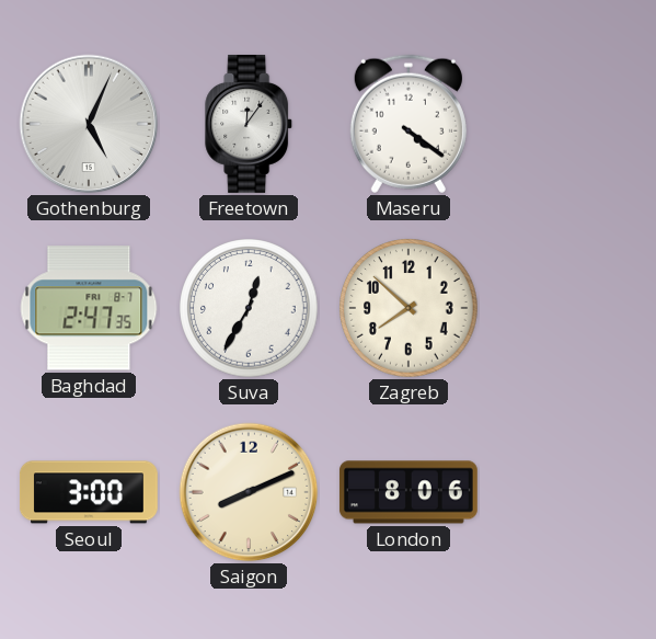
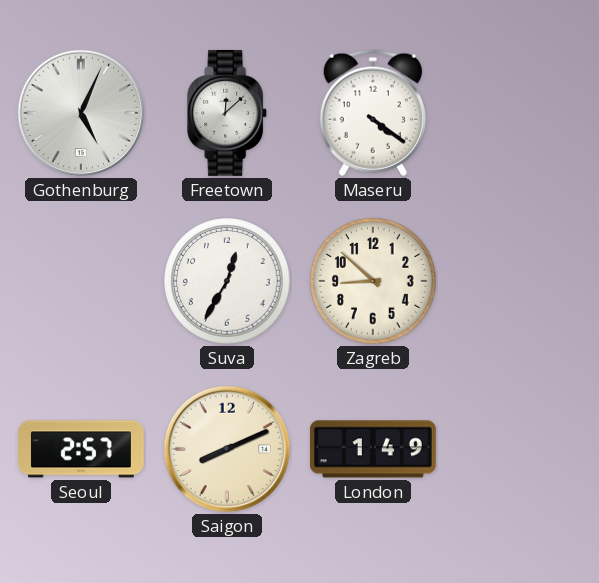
Freetown: 12:06 -> 12:08
Baghdad: 2:47 -> none
Zagreb: 7:52 -> 8:52
Seoul: 3:00 -> 2:57
London: 8:06 -> 1:49
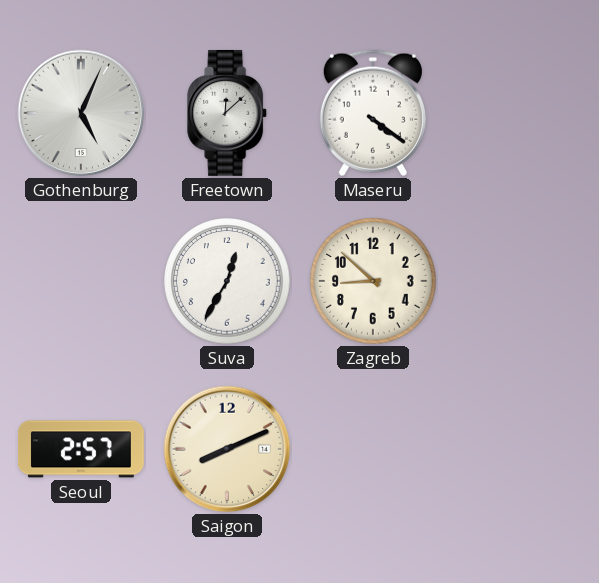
London: 1:49 -> none
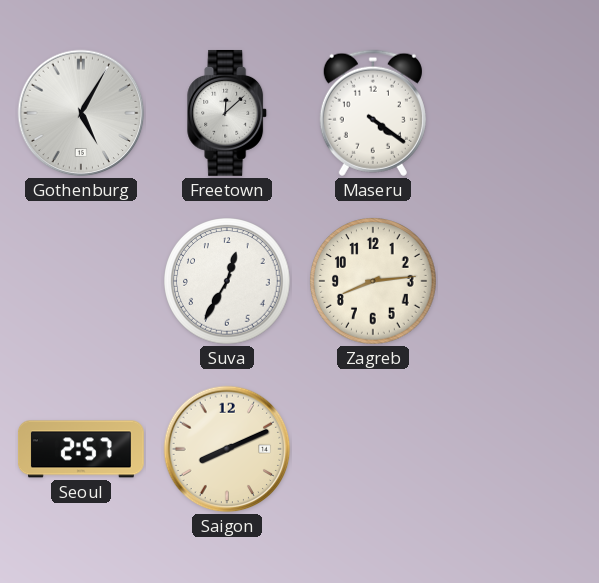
Gothenburg: 5:04 -> 5:05
Zagreb: 8:52 -> 8:14
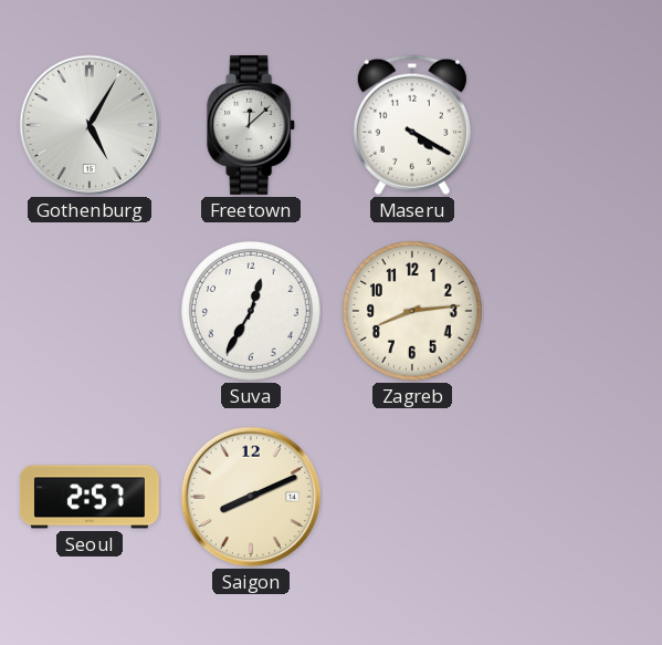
Maseru: 4:21 -> 4:20
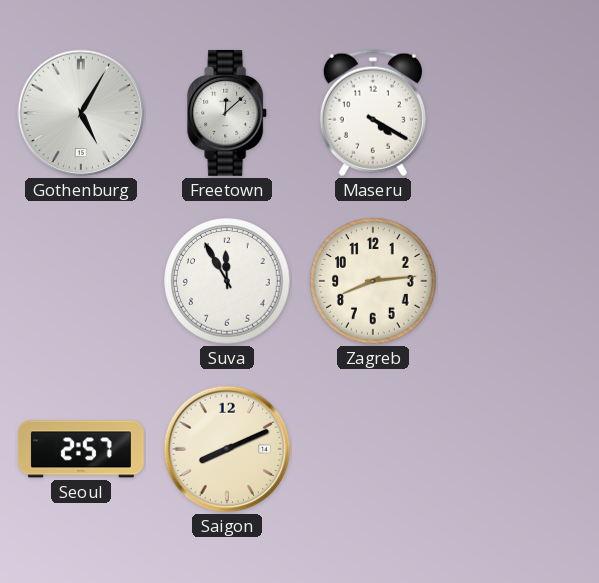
Suva: 12:35 -> 11:55
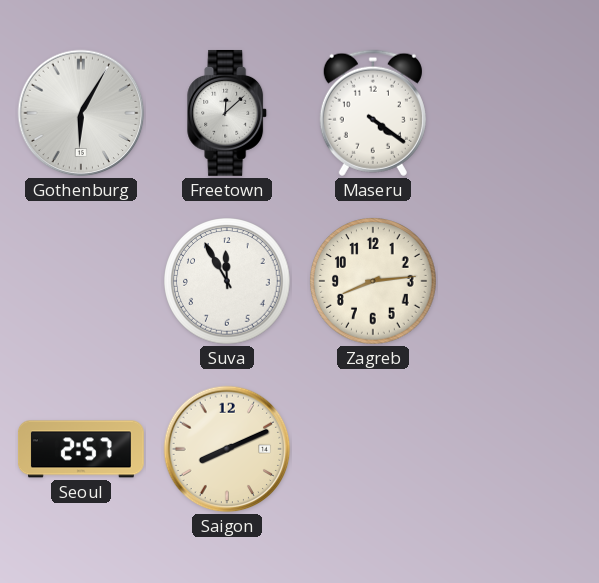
Gothenburg: 5:05 -> 6:05
Maseru: 4:20 -> 4:21
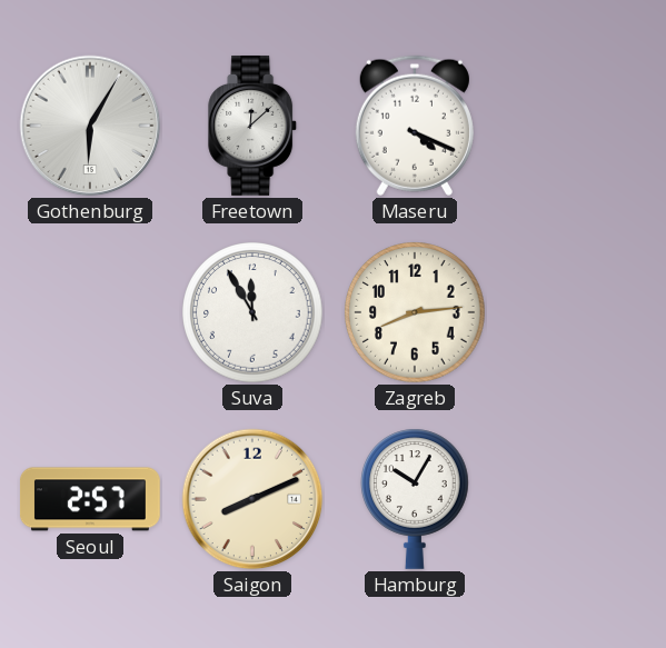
Maseru: 4:21 -> 4:19
Hamburg: none -> 10:05
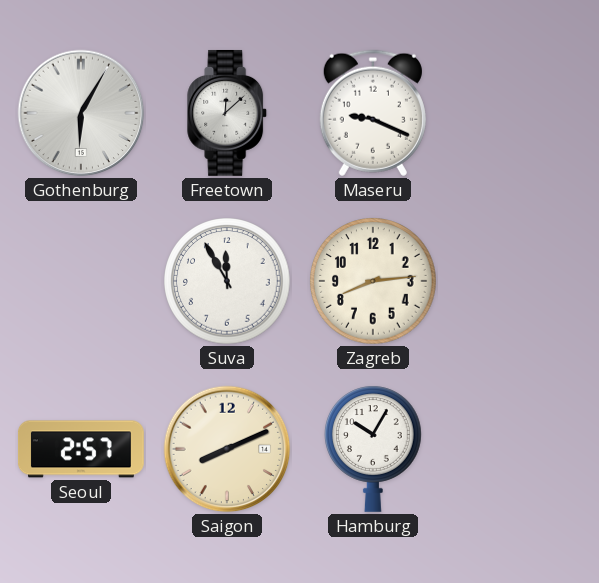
Maseru: 4:19 -> 9:19
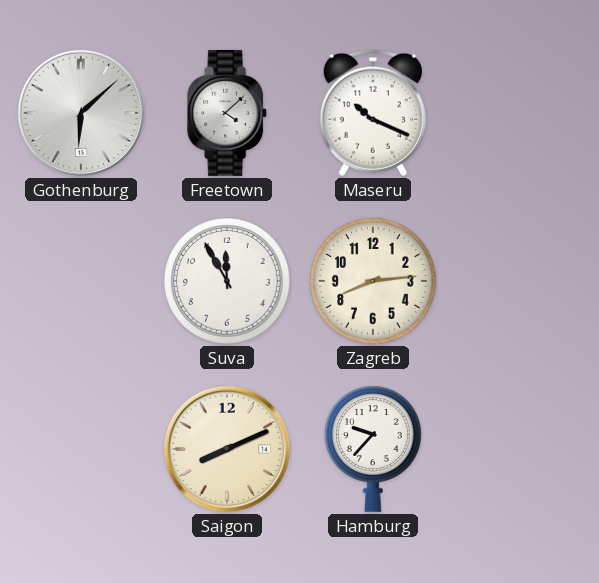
Gothenburg: 6:05 -> 6:08
Freetown: 12:08 -> 4:08
Maseru: 9:19 -> 10:19
Seoul: 2:57 -> none
Hamburg: 10:05 -> 9:37
